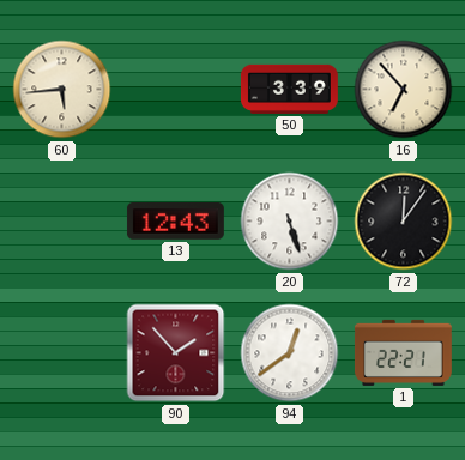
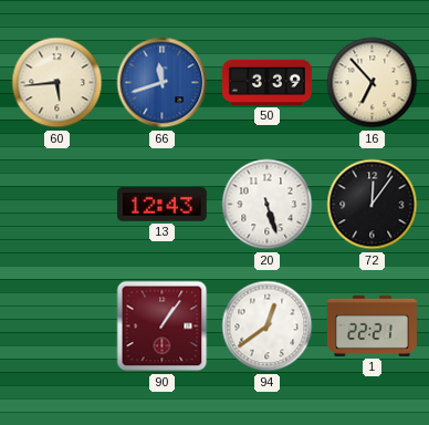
66: none -> 11:42
90: 1:53 -> 1:06
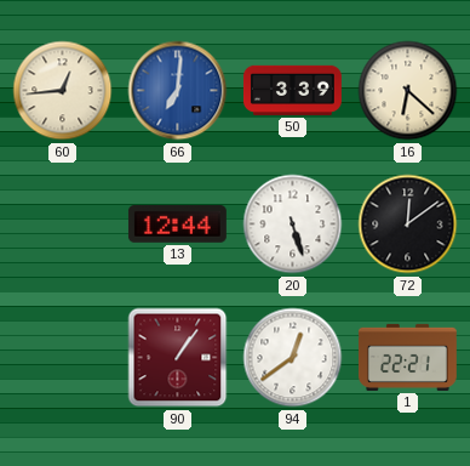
60: 5:44 -> 12:44
66: 11:42 -> 7:01
16: 6:53 -> 6:22
13: 12:43 -> 12:44
72: 12:06 -> 12:09
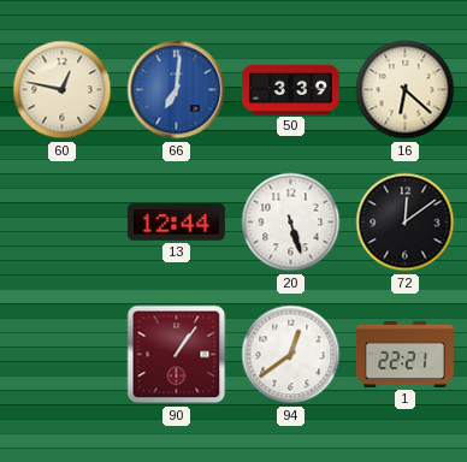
60: 12:44 -> 12:47
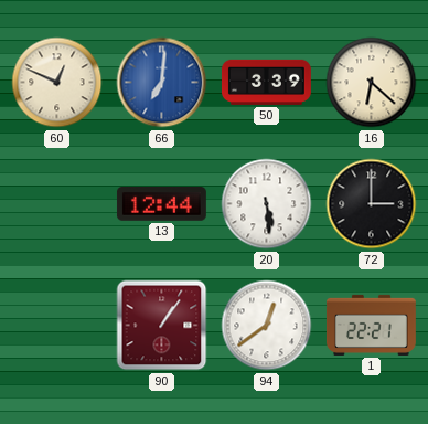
60: 12:47 -> 12:49
20: 5:27 -> 5:29
72: 12:09 -> 3:00
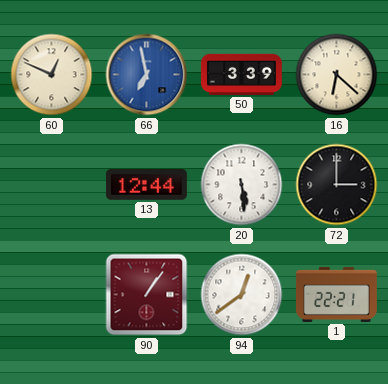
66: 7:01 -> 6:58
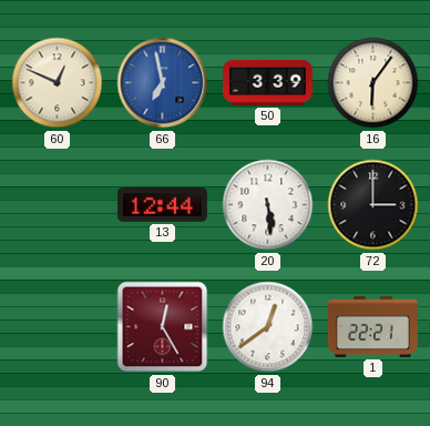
16: 6:22 -> 6:06
90: 1:06 -> 12:25
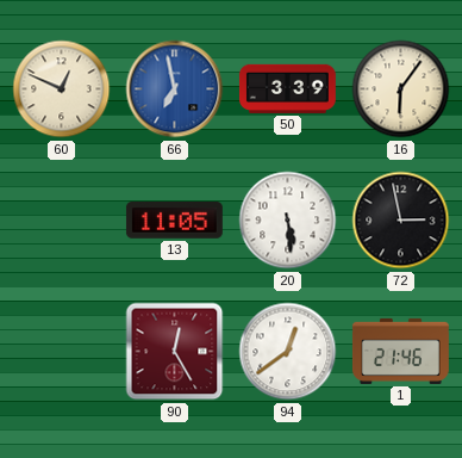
13: 12:44 -> 11:05
72: 3:00 -> 2:58
1: 22:21 -> 21:46
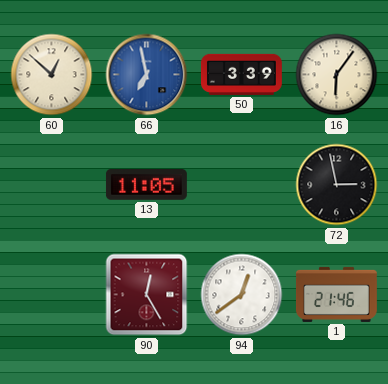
60: 12:49 -> 12:52
20: 5:29 -> none
